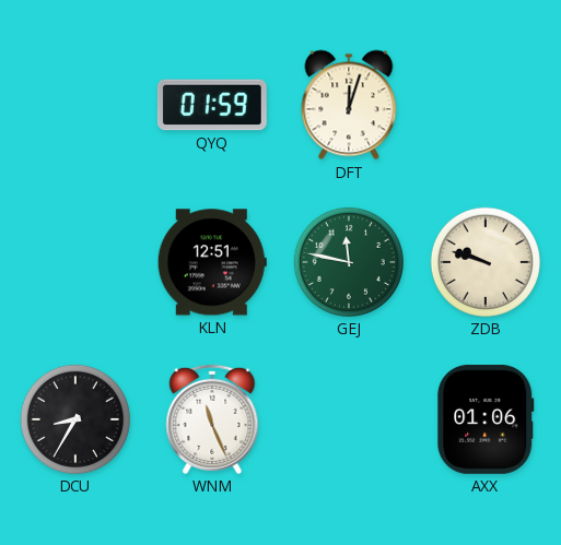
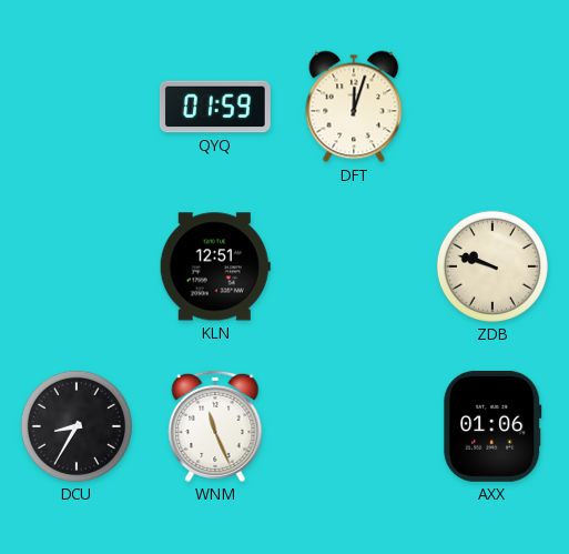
GEJ: 11:47 -> none
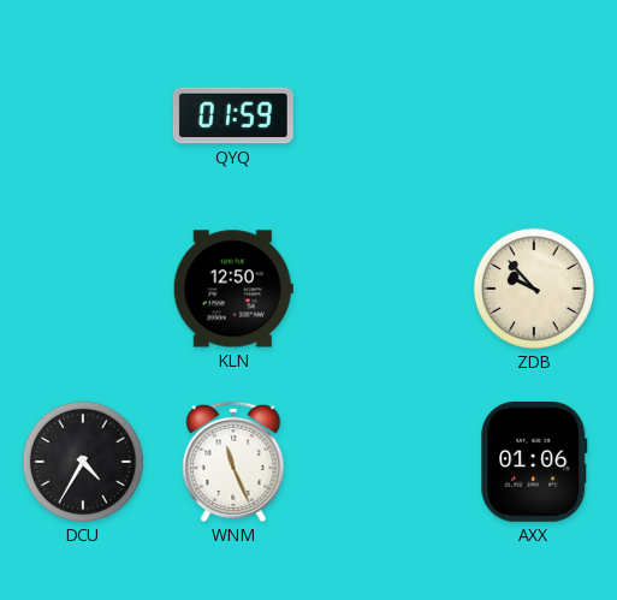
DFT: 12:03 -> none
KLN: 12:51 -> 12:50
ZDB: 9:48 -> 9:53
DCU: 8:35 -> 4:35
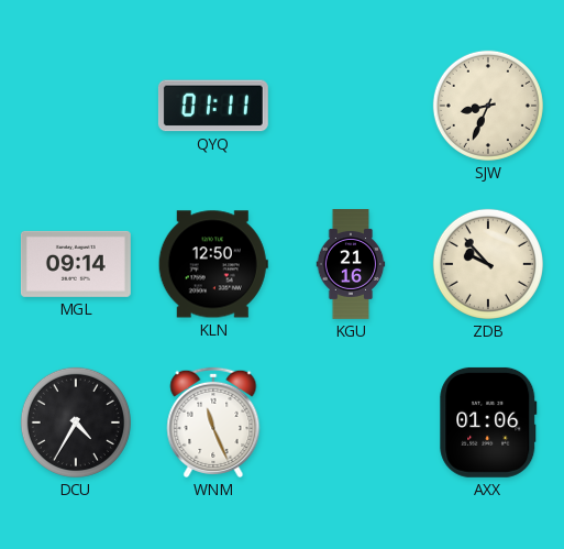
QYQ: 01:59 -> 01:11
SJW: none -> 8:34
MGL: none -> 09:14
KGU: none -> 21:16
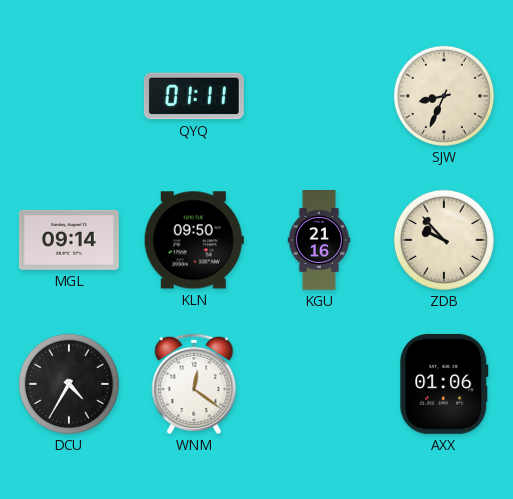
KLN: 12:50 -> 09:50
WNM: 11:26 -> 12:21
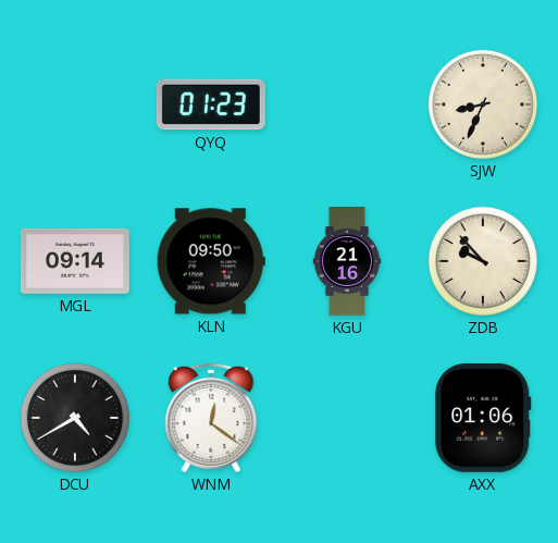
QYQ: 01:11 -> 01:23
DCU: 4:35 -> 4:40
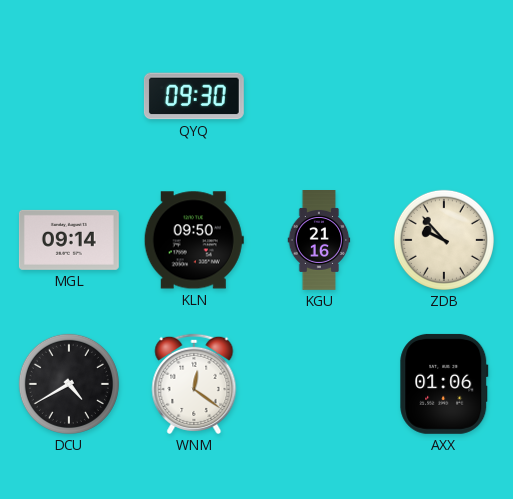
QYQ: 01:23 -> 09:30
SJW: 8:34 -> none
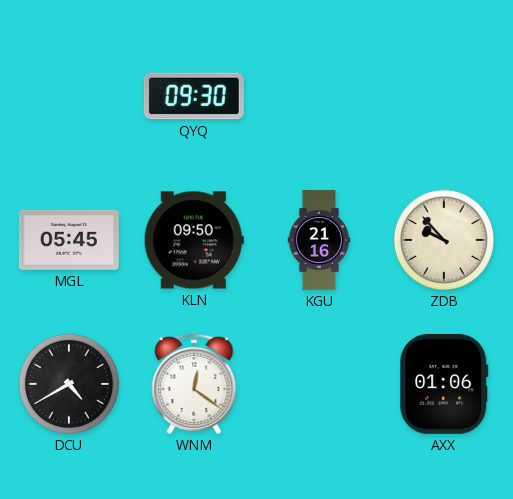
MGL: 09:14 -> 05:45
